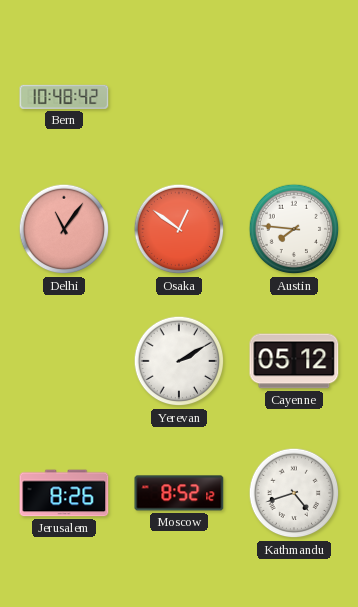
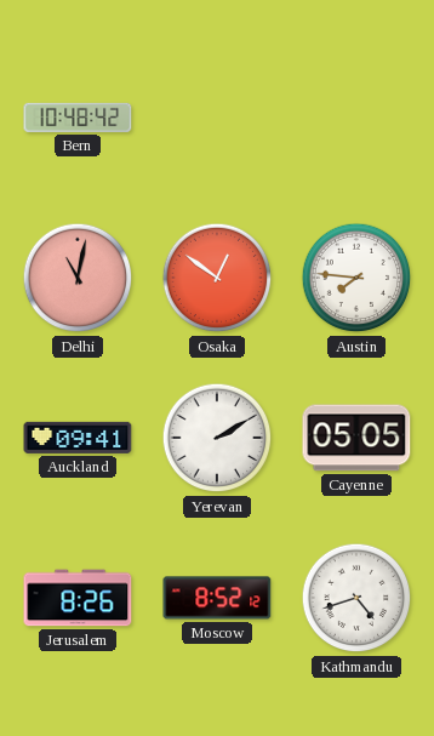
Delhi: 11:06 -> 11:02
Auckland: none -> 09:41
Cayenne: 05:12 -> 05:05
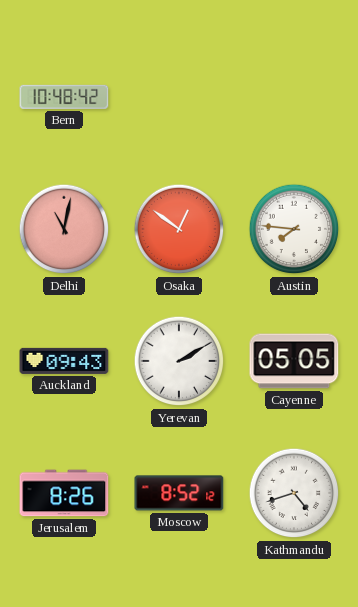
Auckland: 09:41 -> 09:43
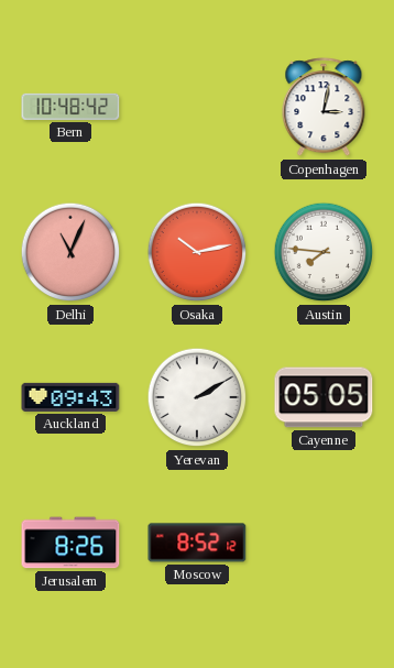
Copenhagen: none -> 3:02
Delhi: 11:02 -> 11:04
Osaka: 12:51 -> 10:13
Kathmandu: 4:42 -> none
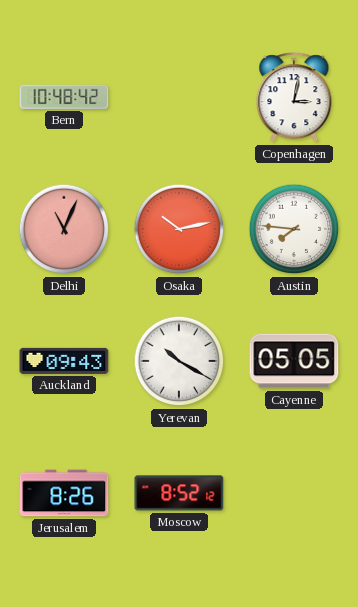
Yerevan: 2:10 -> 10:20
